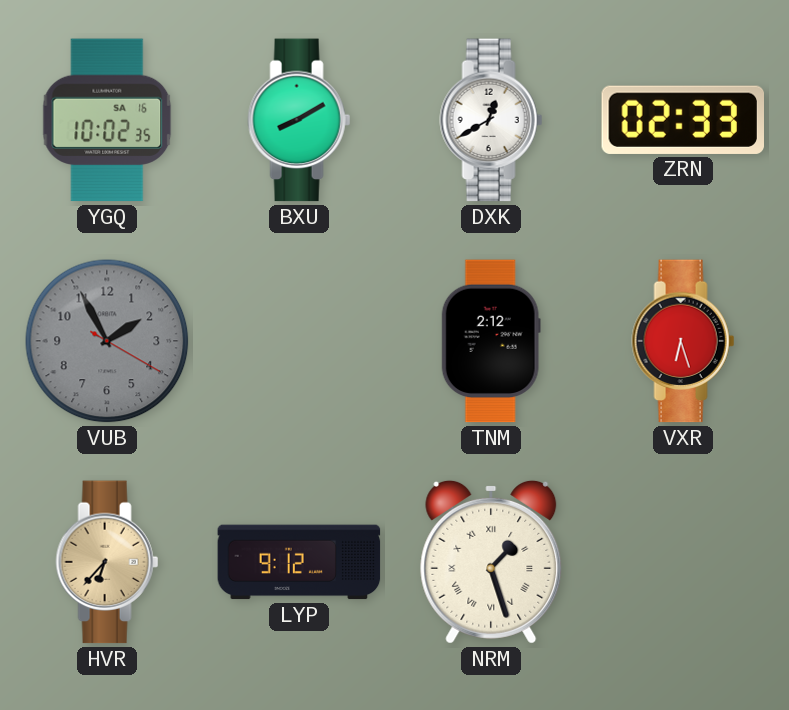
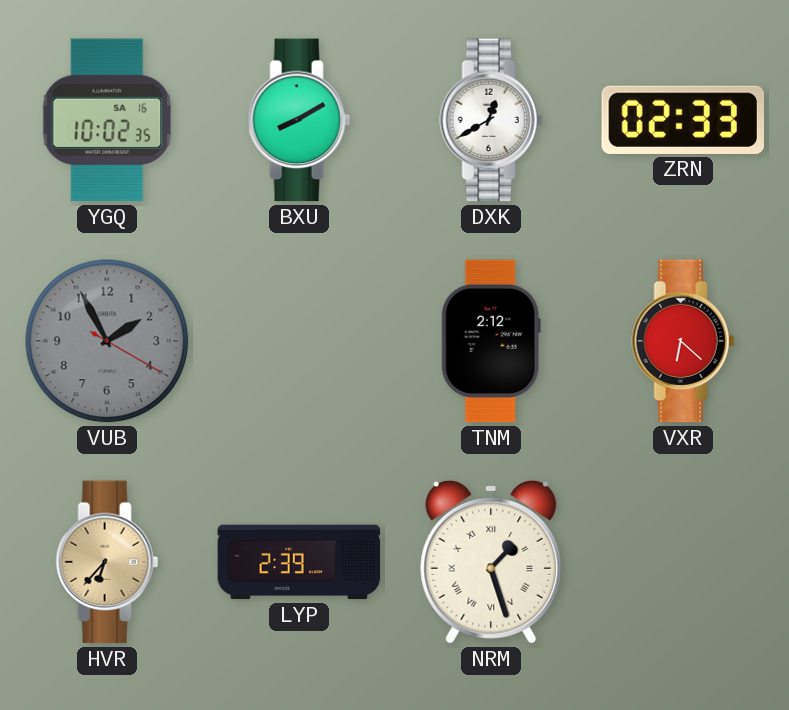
VXR: 6:27 -> 6:22
LYP: 9:12 -> 2:39
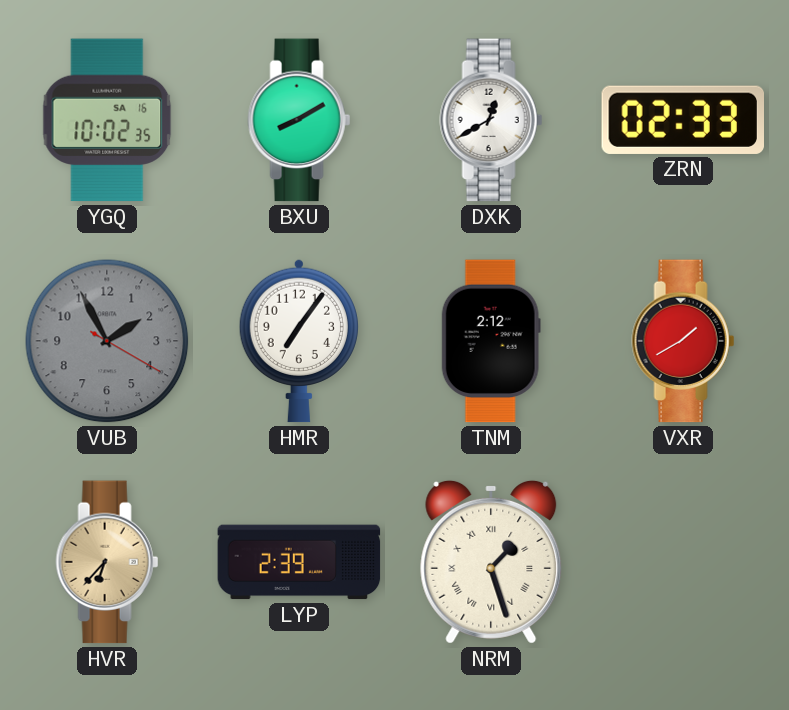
HMR: none -> 7:06
VXR: 6:22 -> 1:40
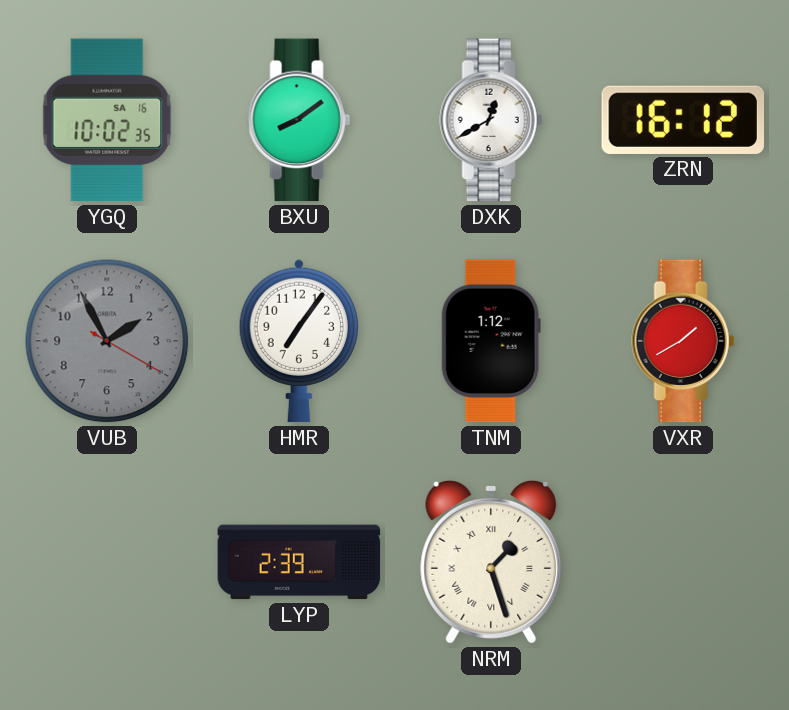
BXU: 8:10 -> 8:09
ZRN: 02:33 -> 16:12
TNM: 2:12 -> 1:12
HVR: 6:37 -> none
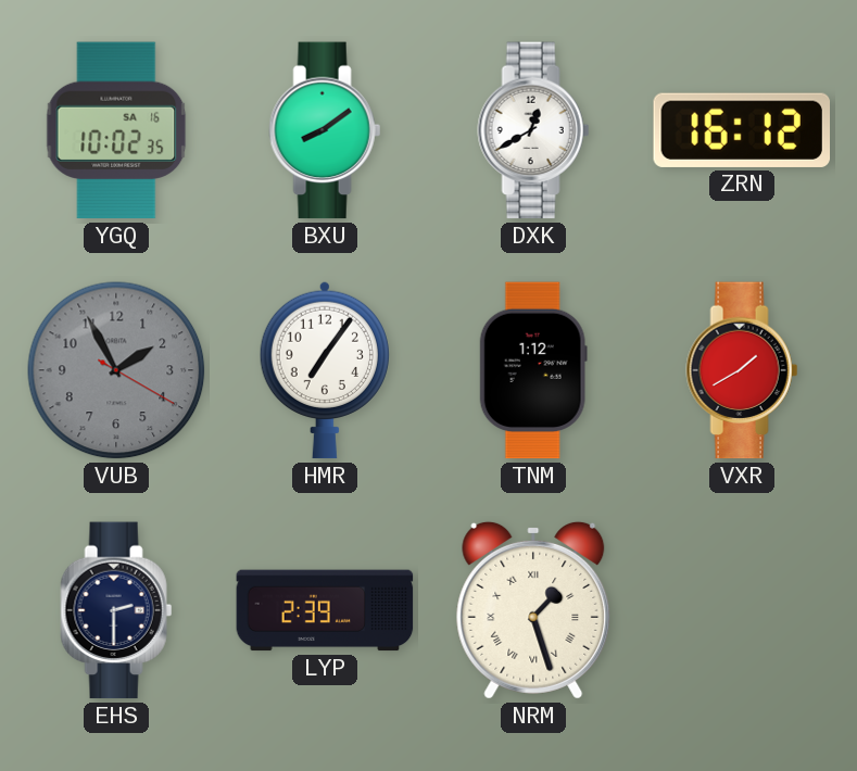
EHS: none -> 2:30
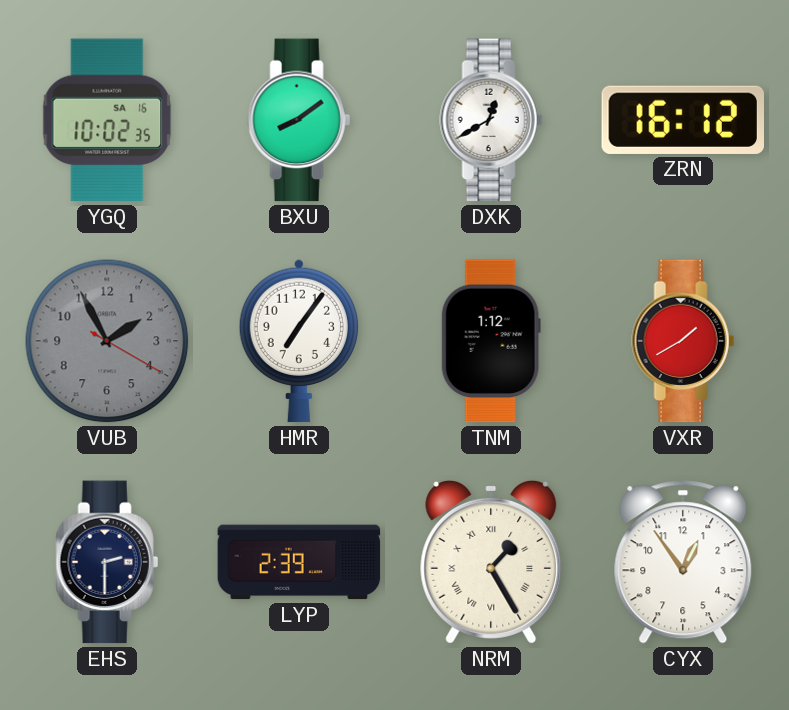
NRM: 1:27 -> 1:25
CYX: none -> 12:54
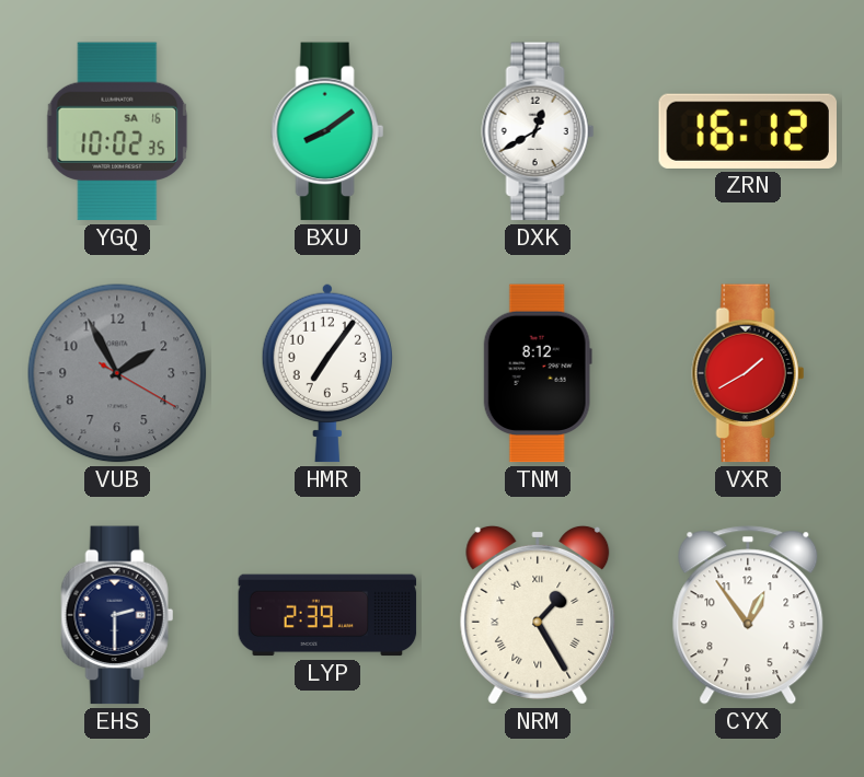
TNM: 1:12 -> 8:12
